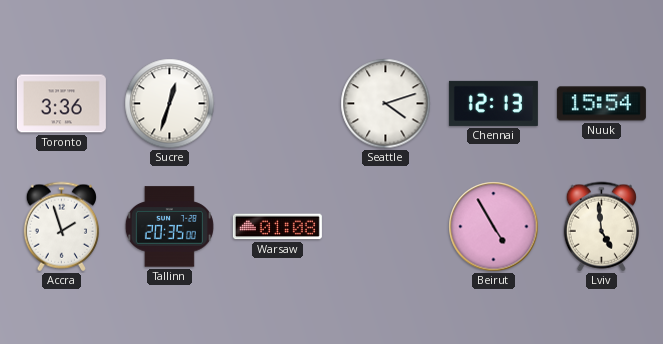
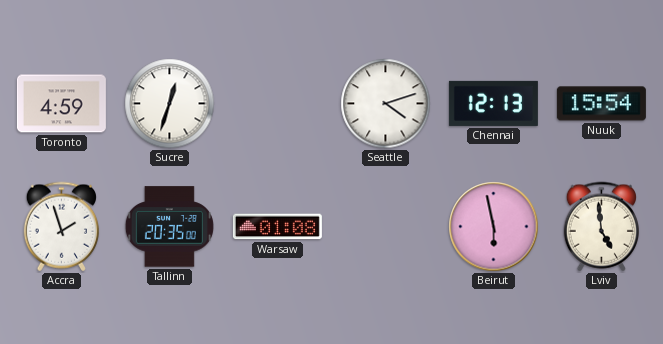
Toronto: 3:36 -> 4:59
Beirut: 4:55 -> 5:58
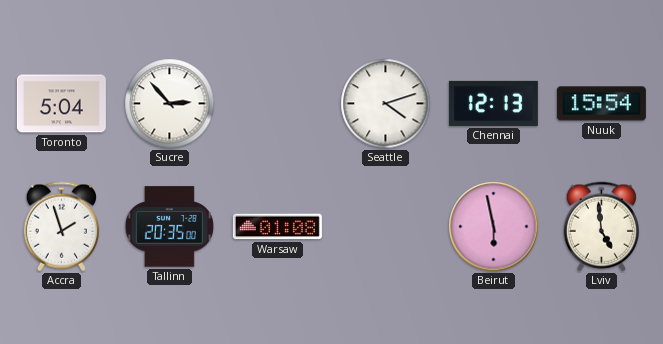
Toronto: 4:59 -> 5:04
Sucre: 12:33 -> 2:53
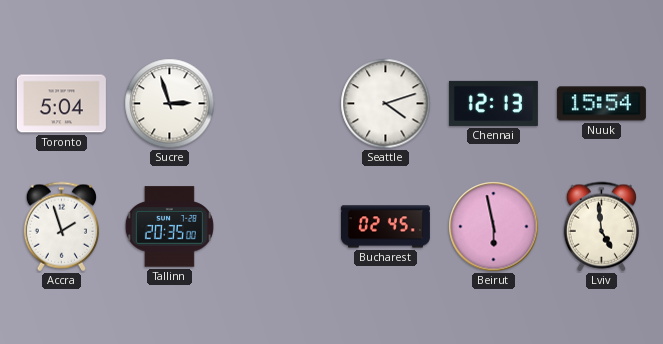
Sucre: 2:53 -> 2:57
Warsaw: 01:08 -> none
Bucharest: none -> 02:45
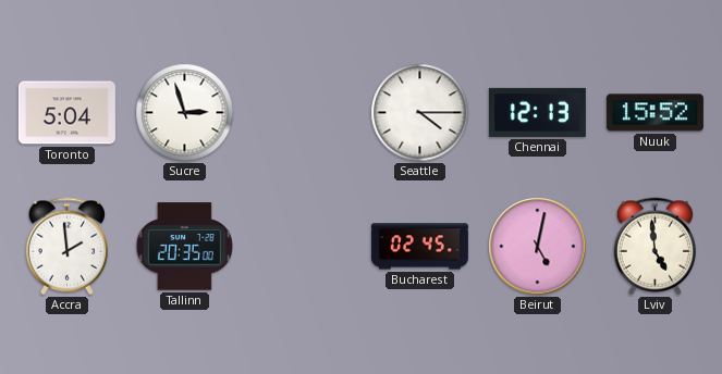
Seattle: 4:12 -> 4:15
Nuuk: 15:54 -> 15:52
Accra: 1:57 -> 1:59
Beirut: 5:58 -> 5:02
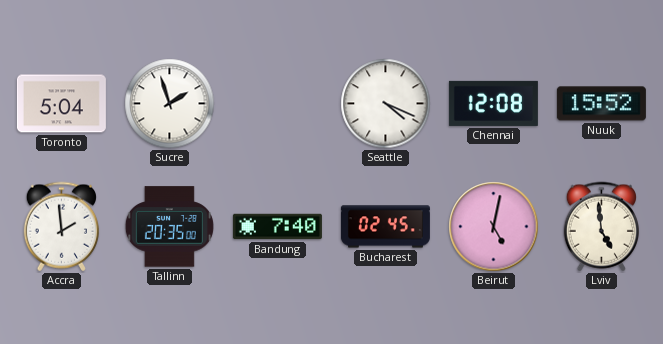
Sucre: 2:57 -> 1:57
Seattle: 4:15 -> 4:19
Chennai: 12:13 -> 12:08
Bandung: none -> 7:40
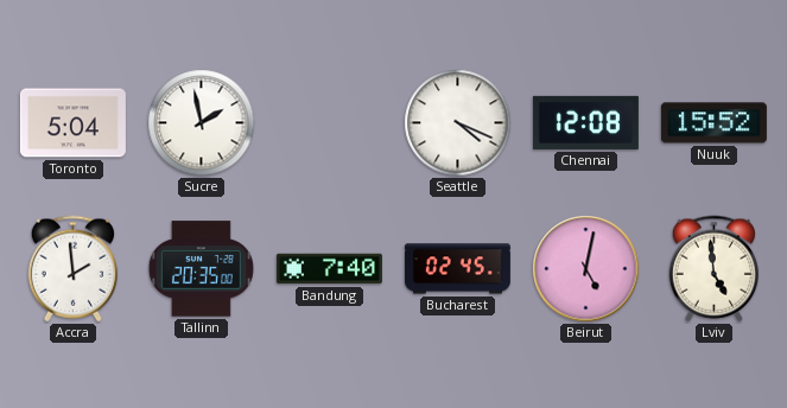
Sucre: 1:57 -> 1:58
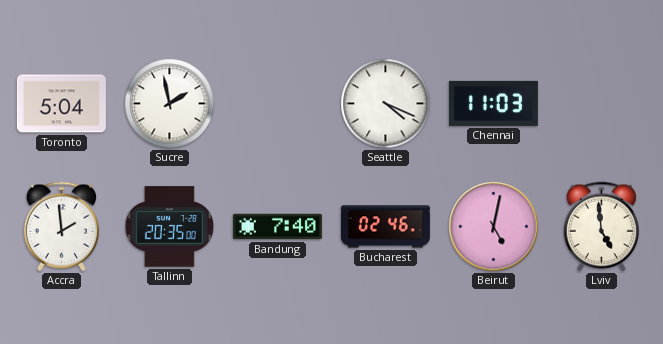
Chennai: 12:08 -> 11:03
Nuuk: 15:52 -> none
Bucharest: 02:45 -> 02:46
